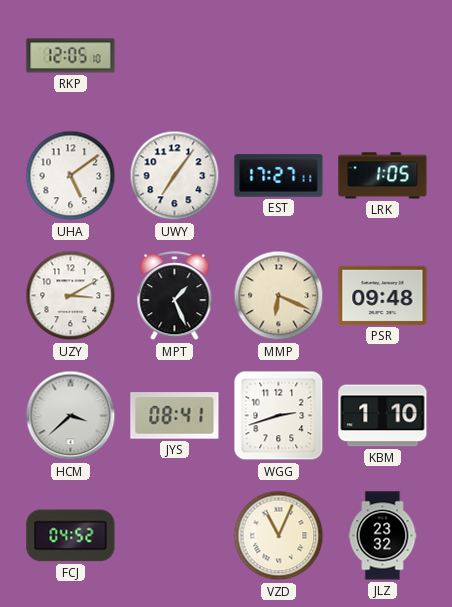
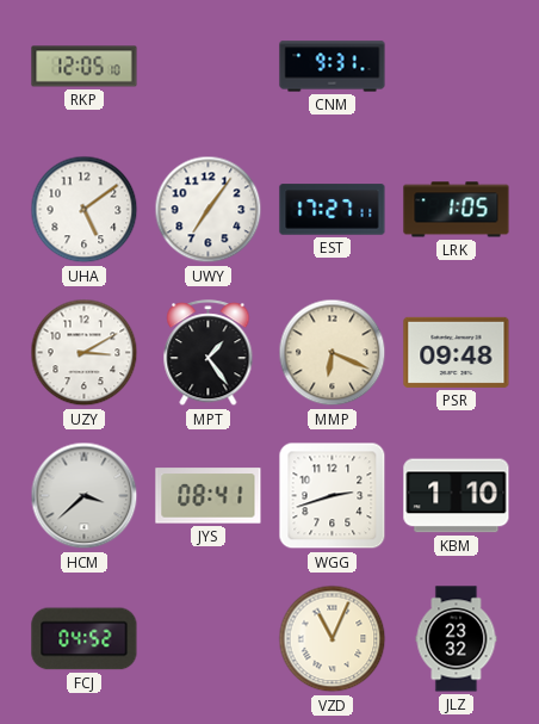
CNM: none -> 9:31
MPT: 1:26 -> 1:24
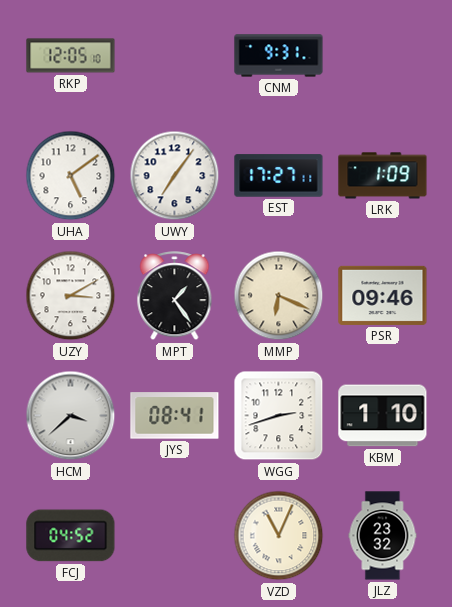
LRK: 1:05 -> 1:09
PSR: 09:48 -> 09:46
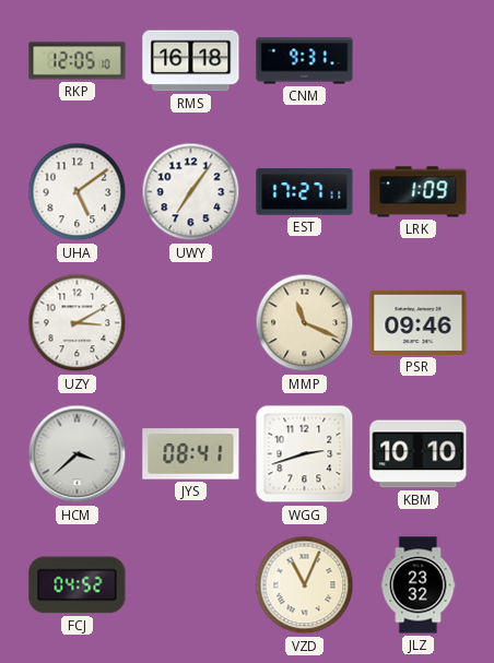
RMS: none -> 16:18
MPT: 1:24 -> none
MMP: 6:19 -> 11:19
KBM: 1:10 -> 10:10
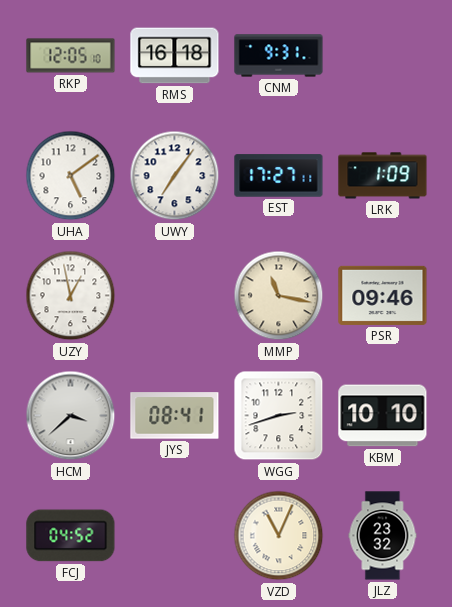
UZY: 3:10 -> 12:58
MMP: 11:19 -> 11:17
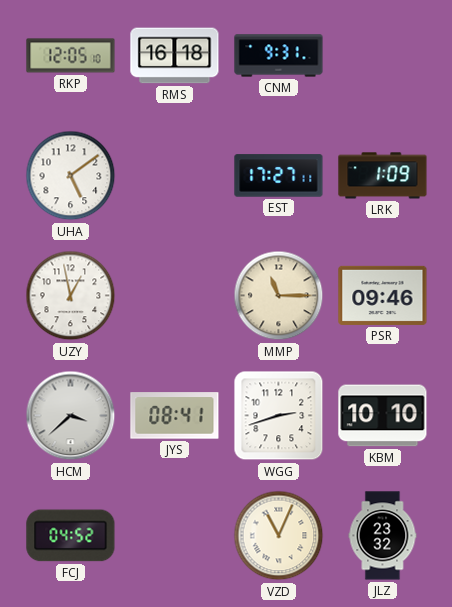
UWY: 7:06 -> none
MMP: 11:17 -> 11:15
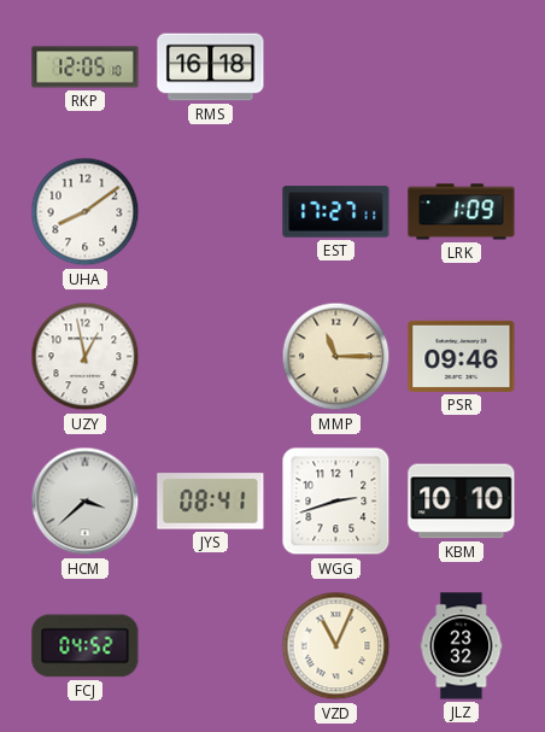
CNM: 9:31 -> none
UHA: 5:09 -> 8:09
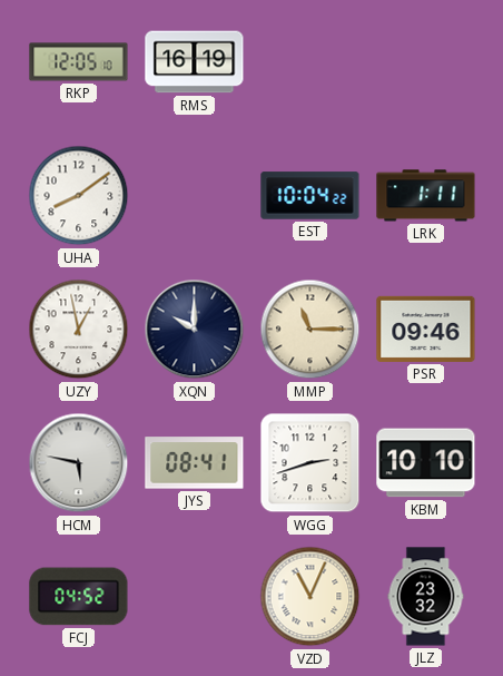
RMS: 16:18 -> 16:19
EST: 17:27 -> 10:04
LRK: 1:09 -> 1:11
XQN: none -> 10:00
HCM: 3:38 -> 5:47
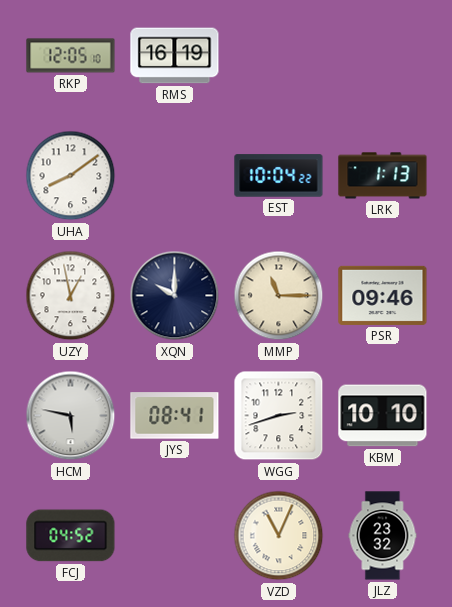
LRK: 1:11 -> 1:13
